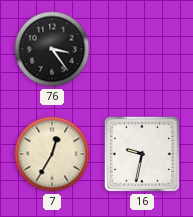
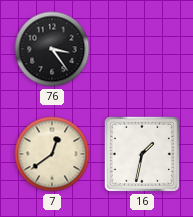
7: 12:35 -> 12:39
16: 9:32 -> 1:32
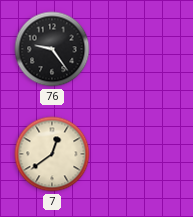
76: 3:24 -> 9:24
16: 1:32 -> none
